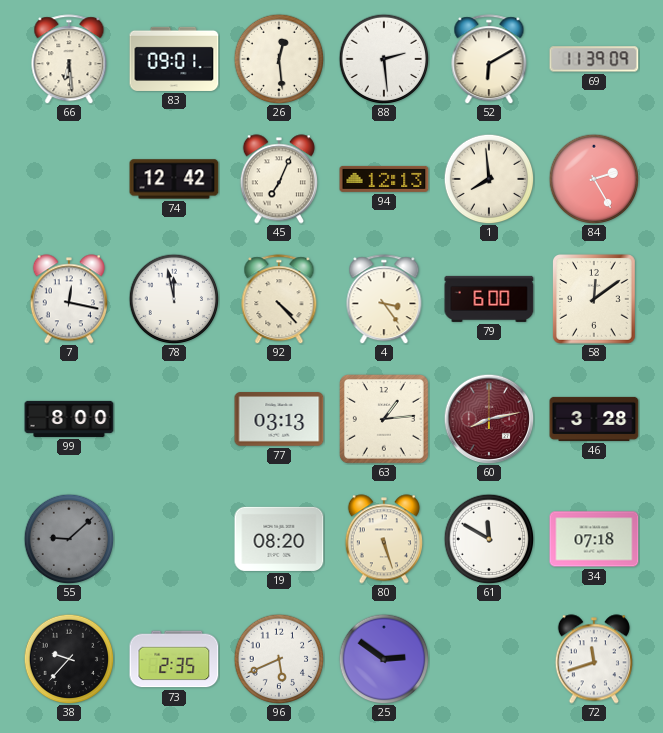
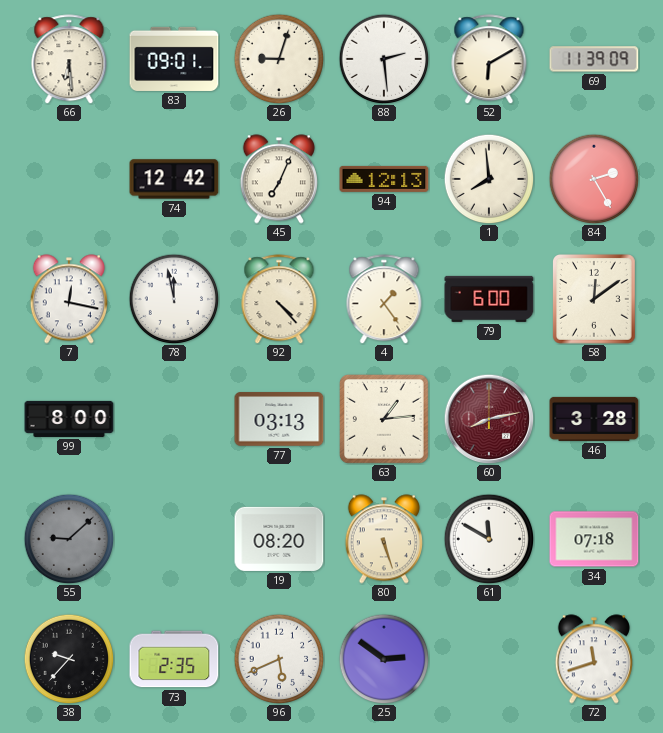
26: 12:29 -> 9:03
4: 3:24 -> 1:24
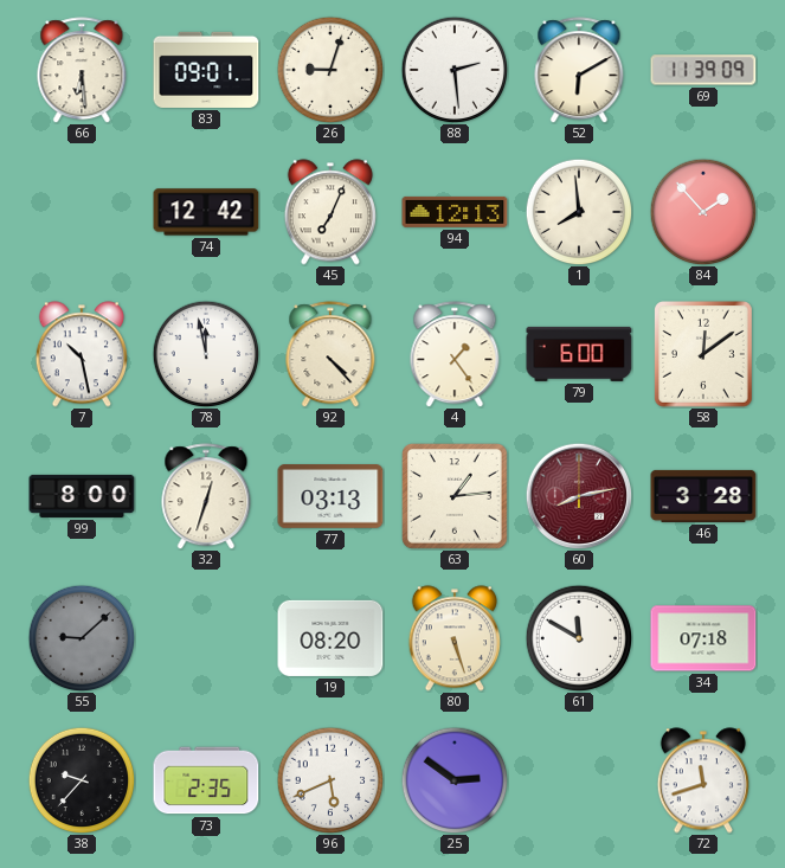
84: 2:25 -> 1:53
7: 12:17 -> 10:28
32: none -> 12:33
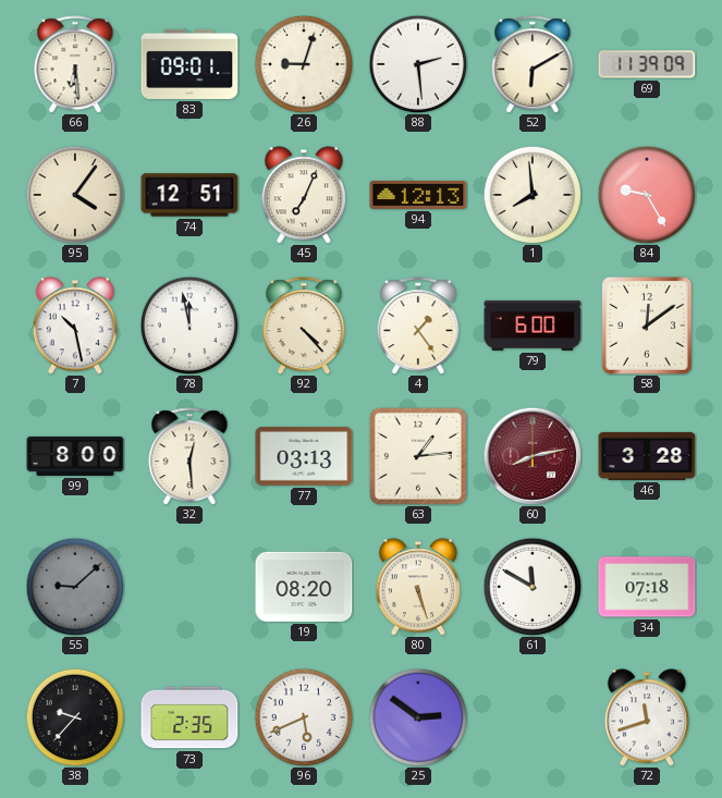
95: none -> 4:06
74: 12:42 -> 12:51
84: 1:53 -> 9:25
32: 12:33 -> 12:29
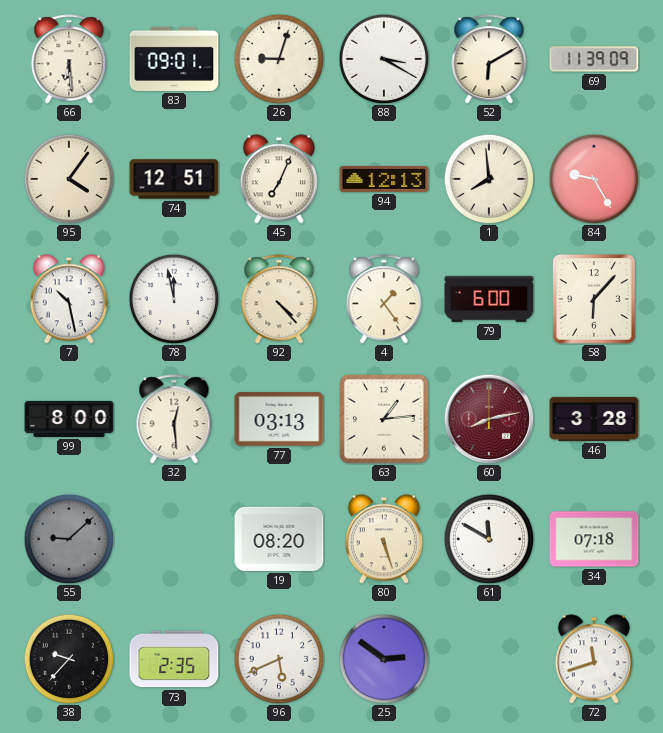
88: 2:29 -> 3:20
58: 12:09 -> 6:07
